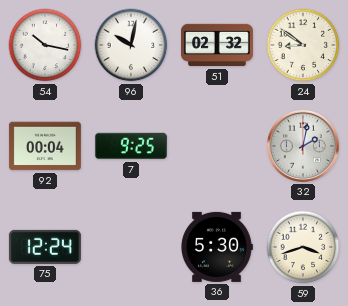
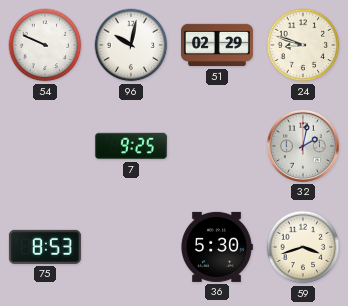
54: 10:17 -> 9:49
51: 02:32 -> 02:29
24: 8:51 -> 8:48
92: 00:04 -> none
75: 12:24 -> 8:53
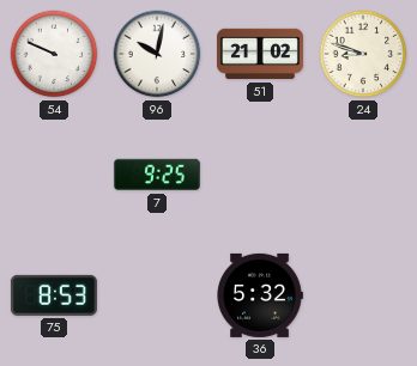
51: 02:29 -> 21:02
32: 2:02 -> none
36: 5:30 -> 5:32
59: 3:42 -> none
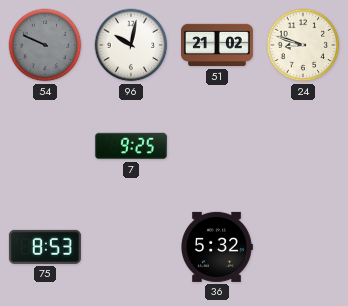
54 dial: white -> grey
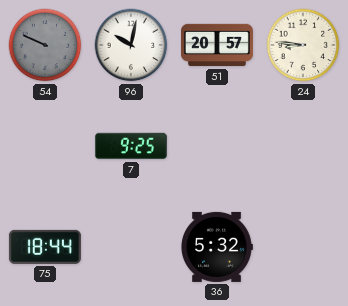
51: 21:02 -> 20:57
24: 8:48 -> 8:46
75: 8:53 -> 18:44
